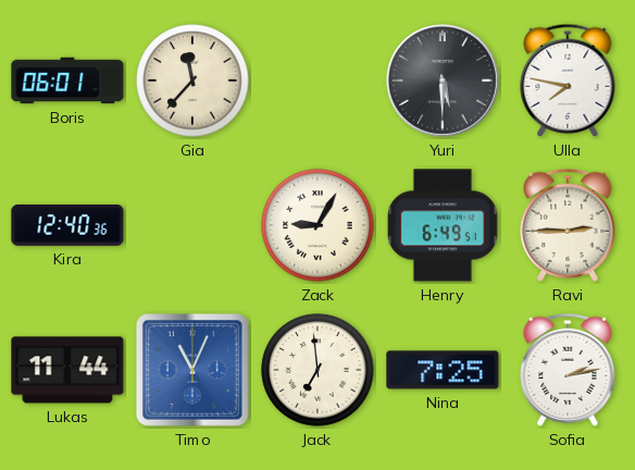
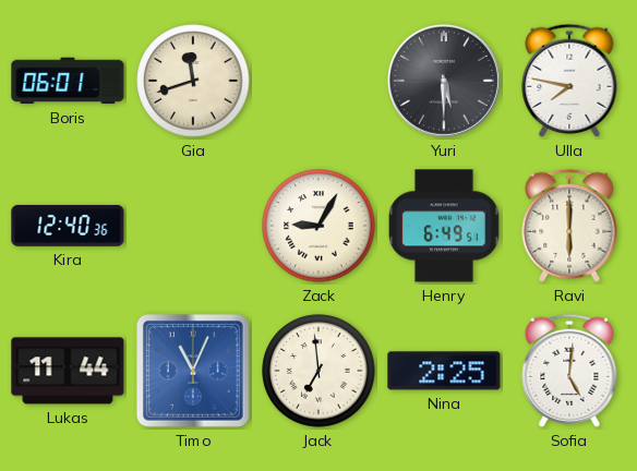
Gia: 11:37 -> 11:42
Ravi: 2:45 -> 6:00
Nina: 7:25 -> 2:25
Sofia: 2:13 -> 5:01
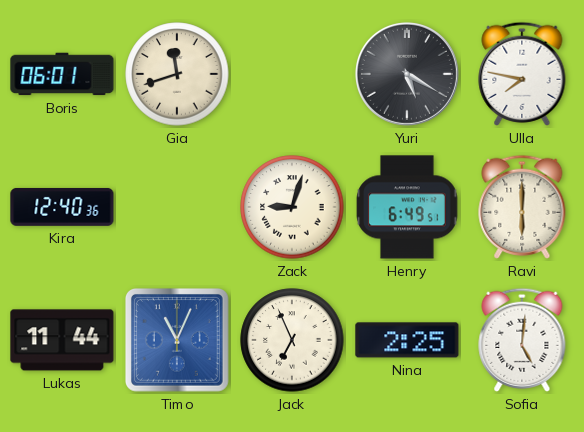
Yuri: 5:30 -> 5:20
Zack: 9:05 -> 9:03
Jack: 6:59 -> 6:56
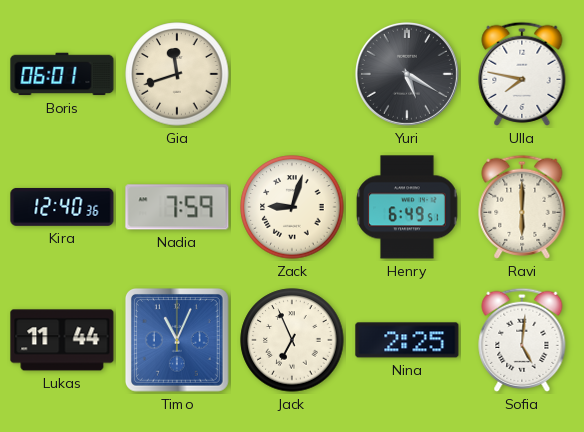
Nadia: none -> 7:59
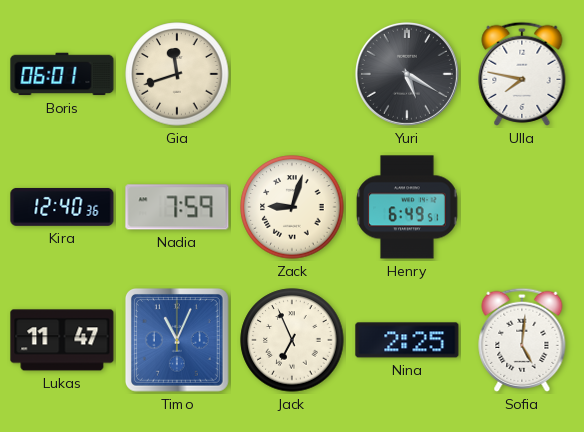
Ravi: 6:00 -> none
Lukas: 11:44 -> 11:47
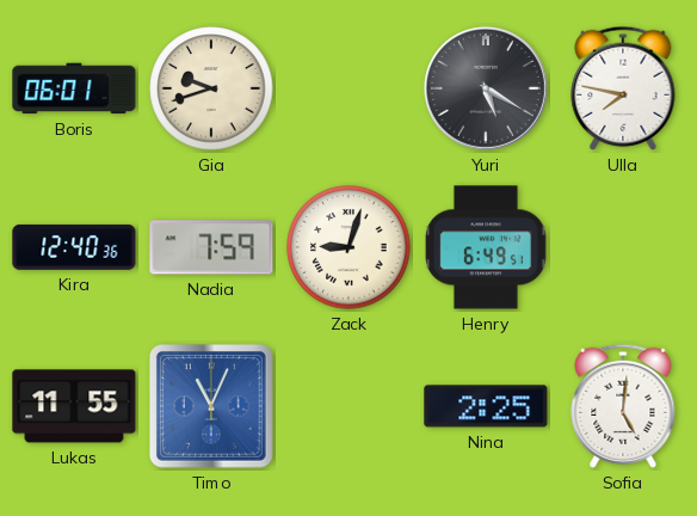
Gia: 11:42 -> 9:42
Lukas: 11:47 -> 11:55
Jack: 6:56 -> none
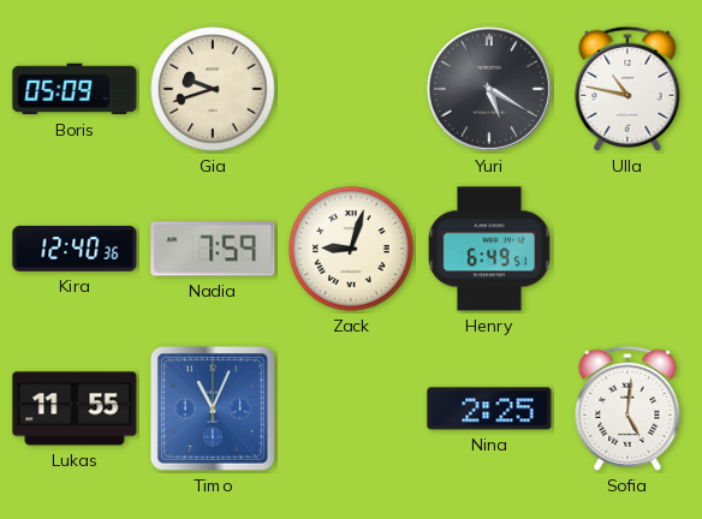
Boris: 06:01 -> 05:09
Ulla: 7:47 -> 10:47
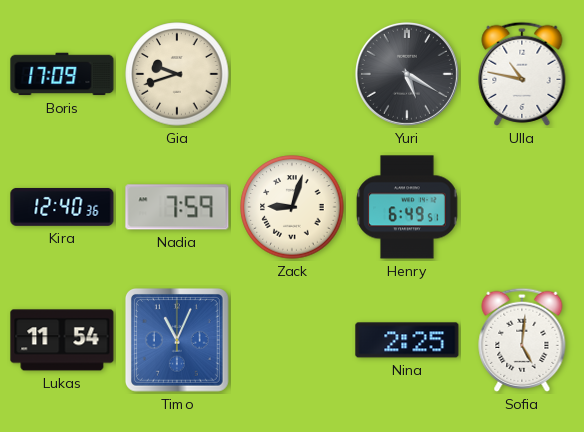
Boris: 05:09 -> 17:09
Lukas: 11:55 -> 11:54
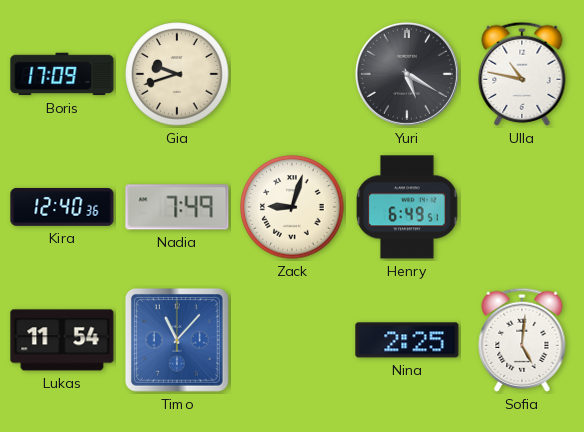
Nadia: 7:59 -> 7:49
Timo: 11:04 -> 11:07
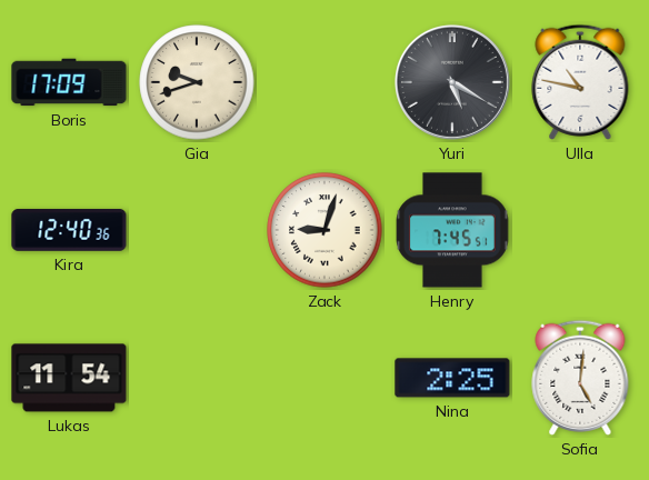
Nadia: 7:49 -> none
Henry: 6:49 -> 7:45
Timo: 11:07 -> none
